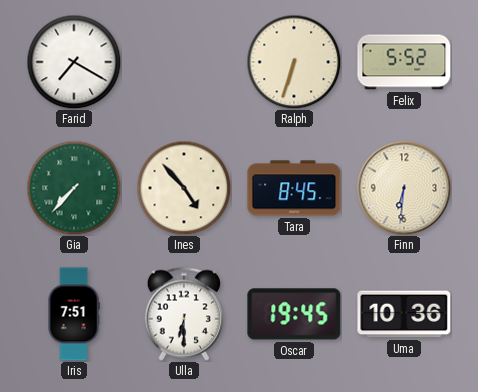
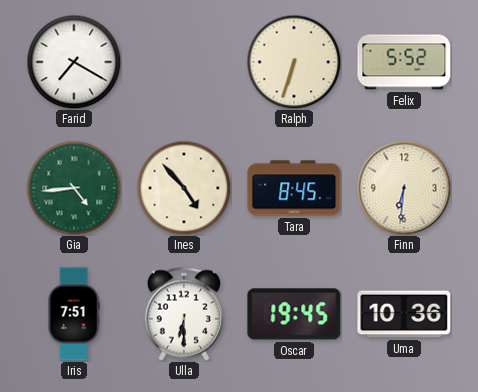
Gia: 7:37 -> 4:44
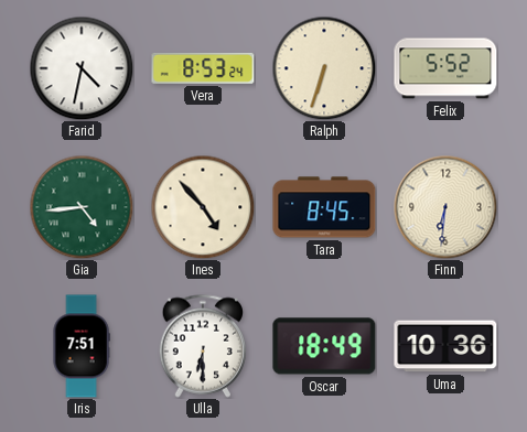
Farid: 7:20 -> 4:32
Vera: none -> 8:53
Oscar: 19:45 -> 18:49
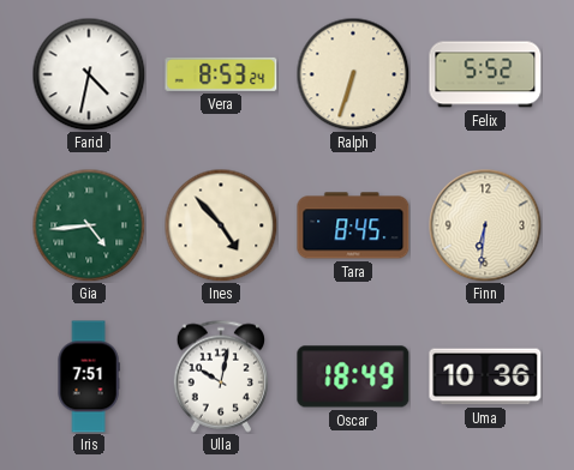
Ulla: 6:30 -> 10:02
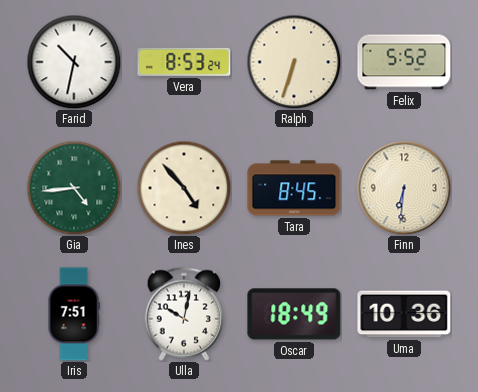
Farid: 4:32 -> 10:32
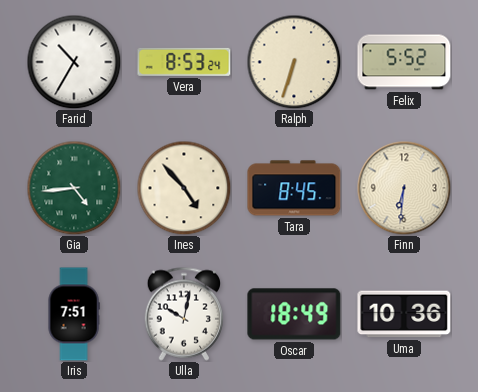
Farid: 10:32 -> 10:35
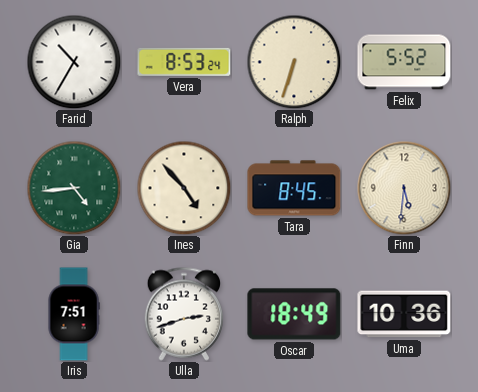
Finn: 6:31 -> 5:31
Ulla: 10:02 -> 2:42
